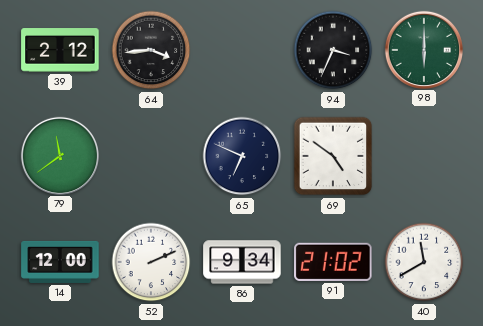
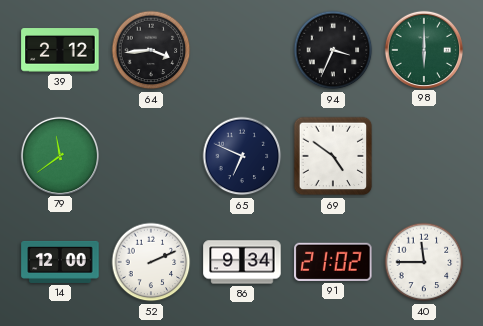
40: 11:40 -> 11:45
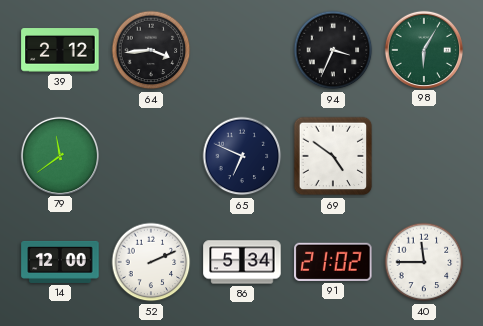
98: 6:00 -> 6:05
86: 9:34 -> 5:34
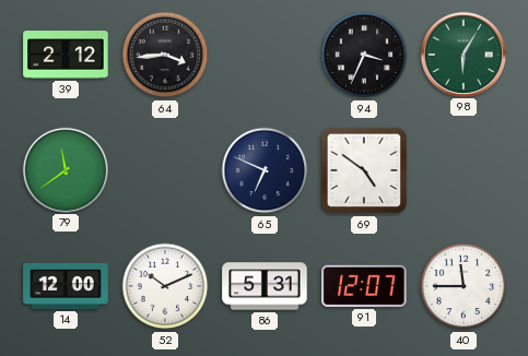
52: 2:11 -> 10:11
86: 5:34 -> 5:31
91: 21:02 -> 12:07
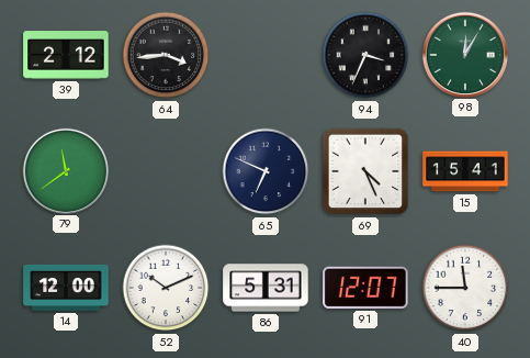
98: 6:05 -> 12:05
69: 4:51 -> 4:26
15: none -> 15:41
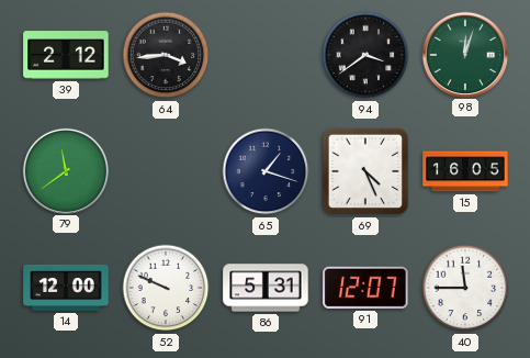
94: 3:34 -> 3:39
98: 12:05 -> 12:03
65: 6:49 -> 1:18
15: 15:41 -> 16:05
52: 10:11 -> 9:49
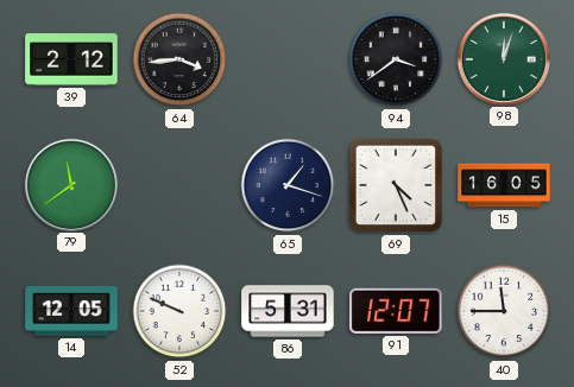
14: 12:00 -> 12:05
